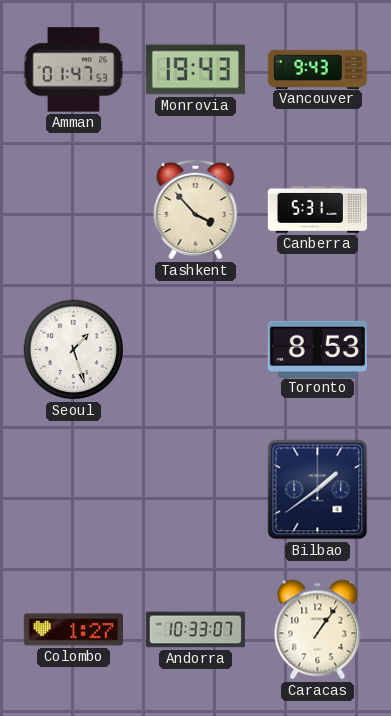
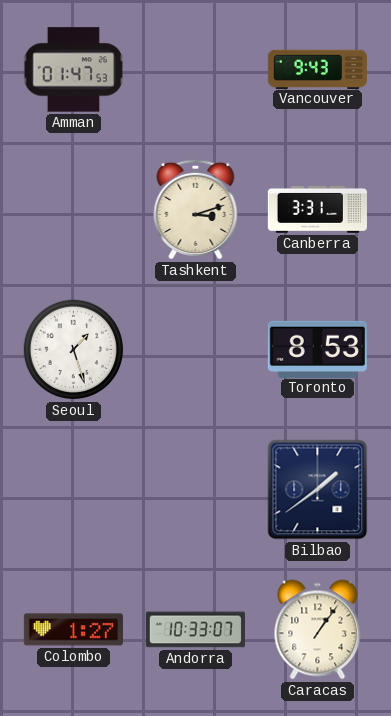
Monrovia: 19:43 -> none
Tashkent: 3:53 -> 3:12
Canberra: 5:31 -> 3:31
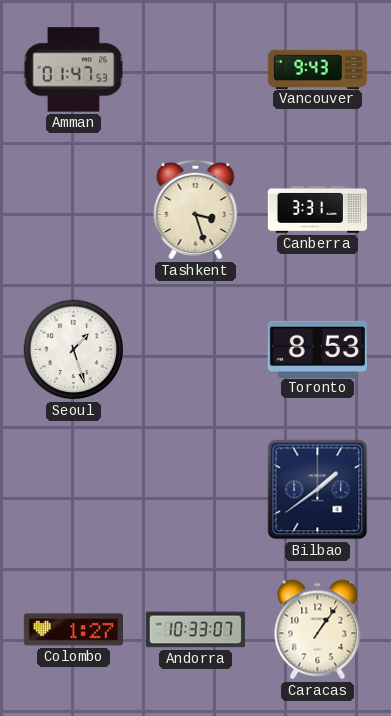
Tashkent: 3:12 -> 3:27
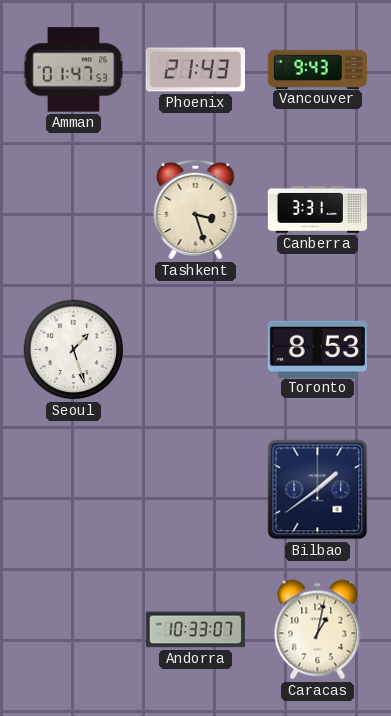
Phoenix: none -> 21:43
Colombo: 1:27 -> none
Caracas: 1:06 -> 1:02
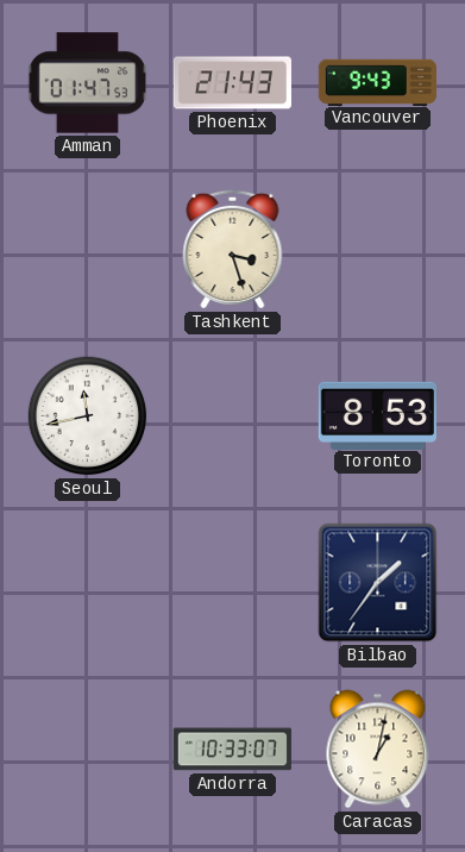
Canberra: 3:31 -> none
Seoul: 1:27 -> 11:43
Bilbao: 1:39 -> 1:36
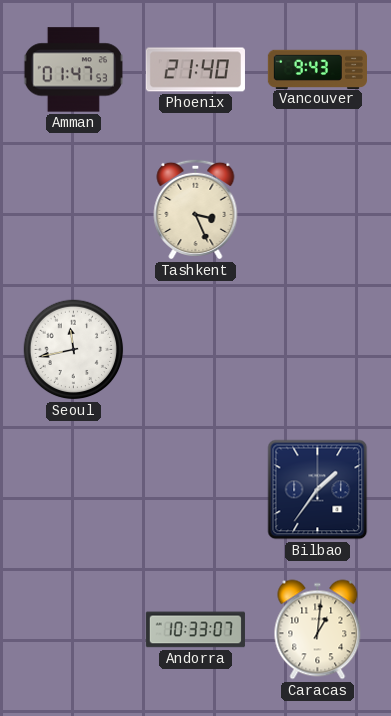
Phoenix: 21:43 -> 21:40
Tashkent: 3:27 -> 3:26
Toronto: 8:53 -> none
Caracas: 1:02 -> 1:01
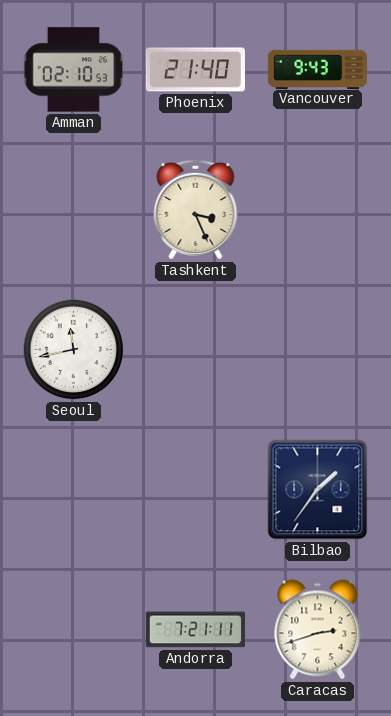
Amman: 01:47 -> 02:10
Andorra: 10:33 -> 7:21
Caracas: 1:01 -> 2:42
